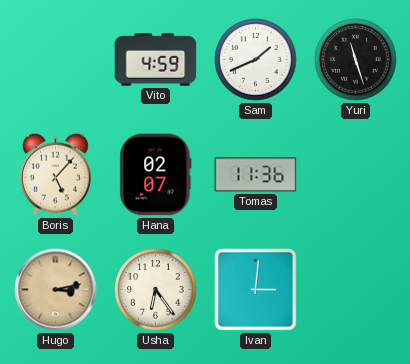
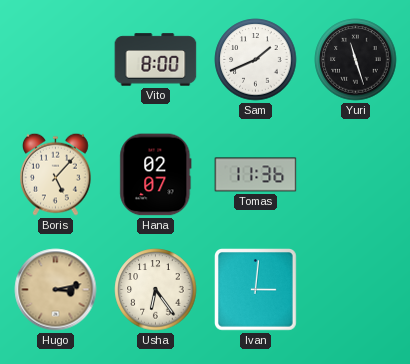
Vito: 4:59 -> 8:00
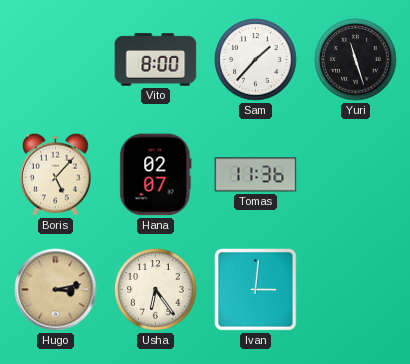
Sam: 1:41 -> 1:37
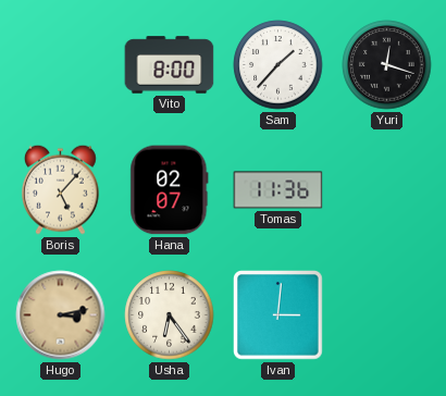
Yuri: 11:27 -> 12:18
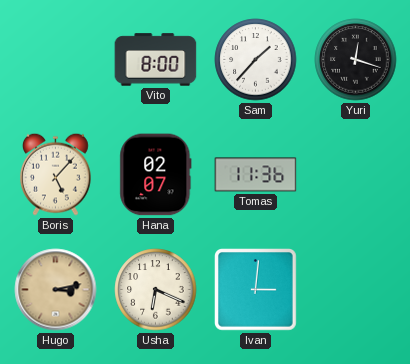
Usha: 6:24 -> 6:19
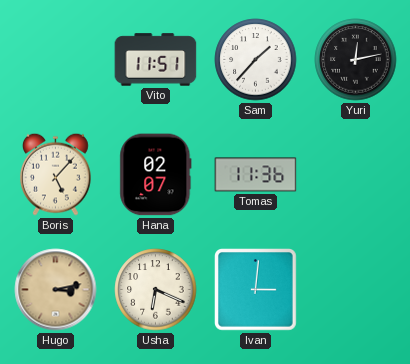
Vito: 8:00 -> 11:51
Yuri: 12:18 -> 12:13
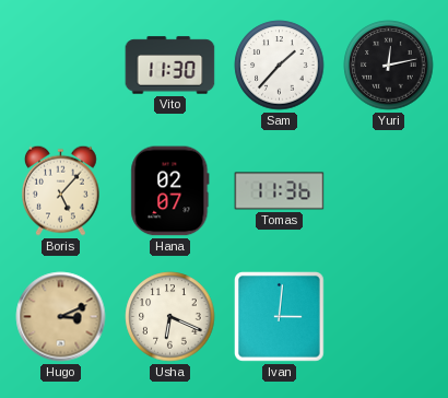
Vito: 11:51 -> 11:30
Hugo: 3:13 -> 3:11
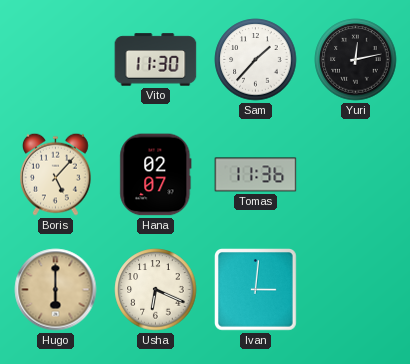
Hugo: 3:11 -> 6:00
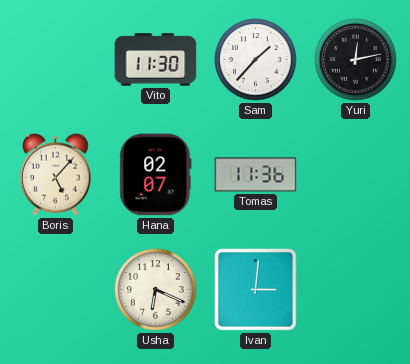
Hugo: 6:00 -> none
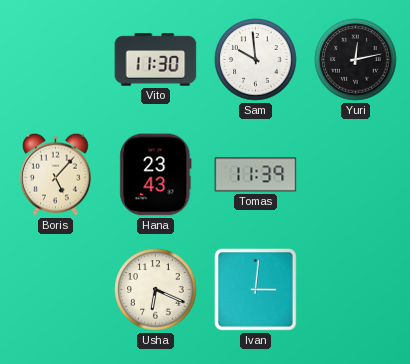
Sam: 1:37 -> 9:59
Hana: 02:07 -> 23:43
Tomas: 11:36 -> 11:39
